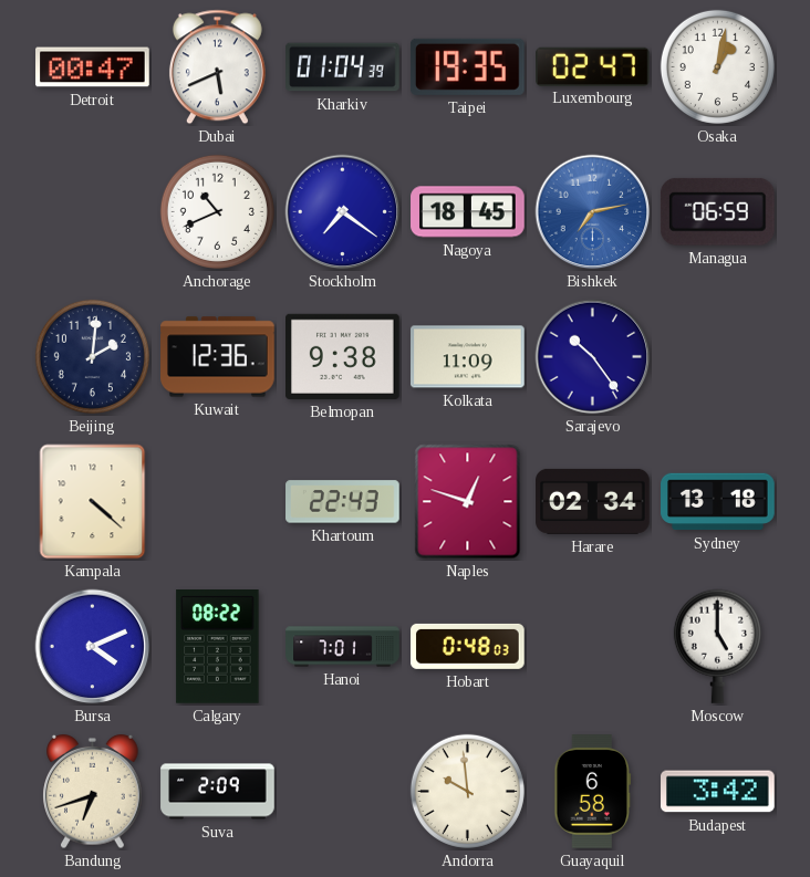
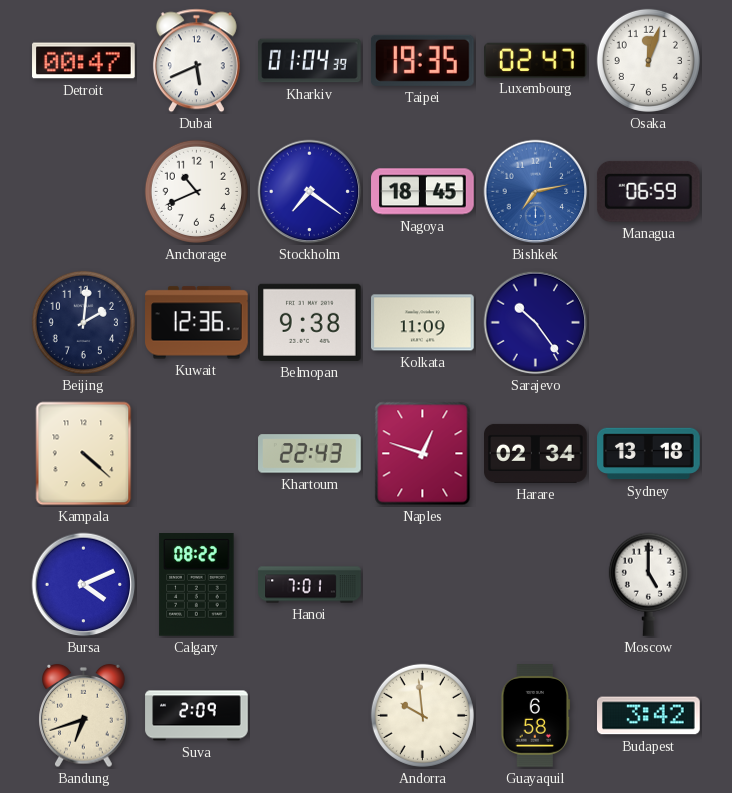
Osaka: 1:02 -> 12:03
Hobart: 0:48 -> none
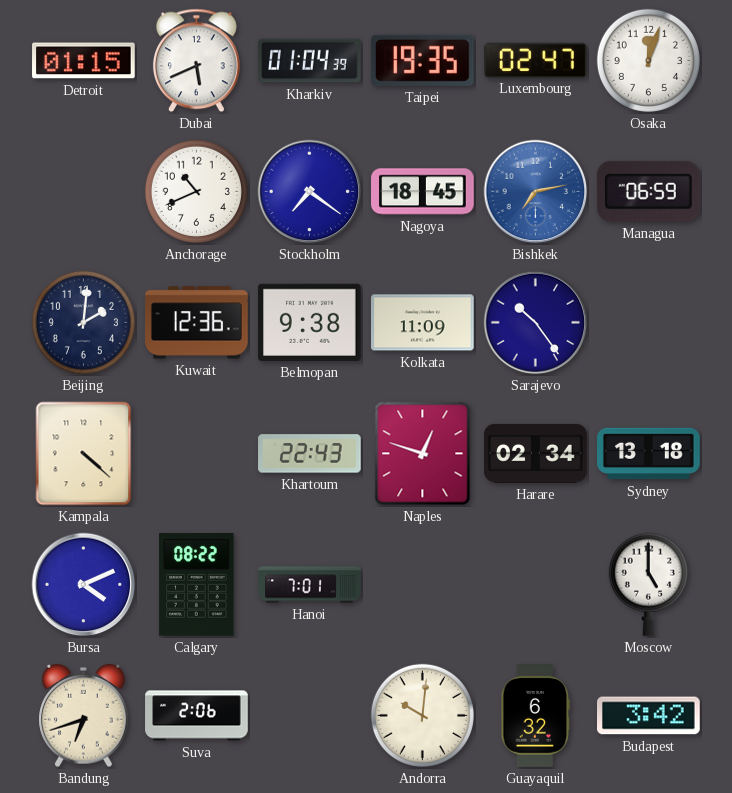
Detroit: 00:47 -> 01:15
Suva: 2:09 -> 2:06
Andorra: 9:59 -> 10:01
Guayaquil: 6:58 -> 6:32
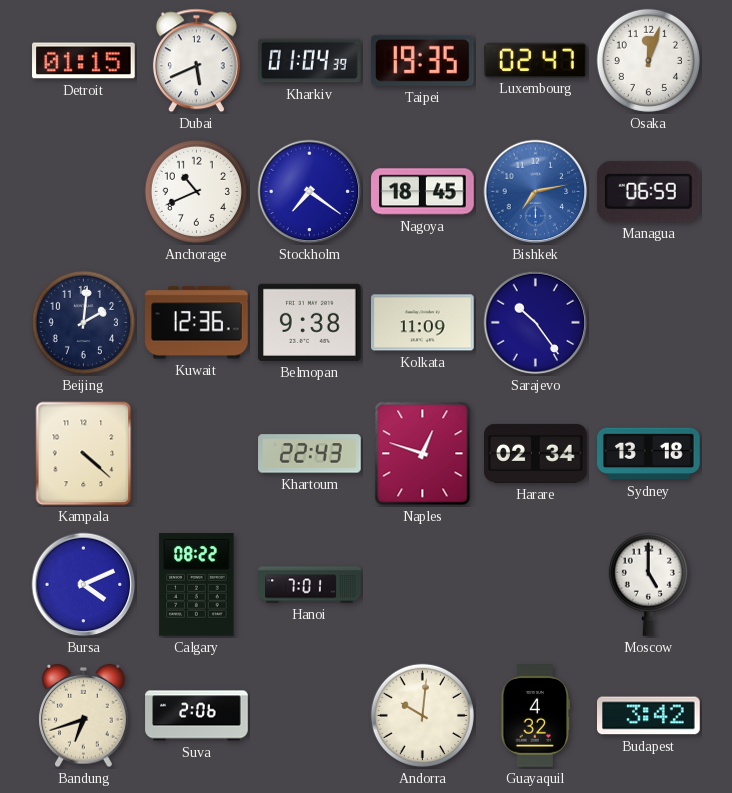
Guayaquil: 6:32 -> 4:32
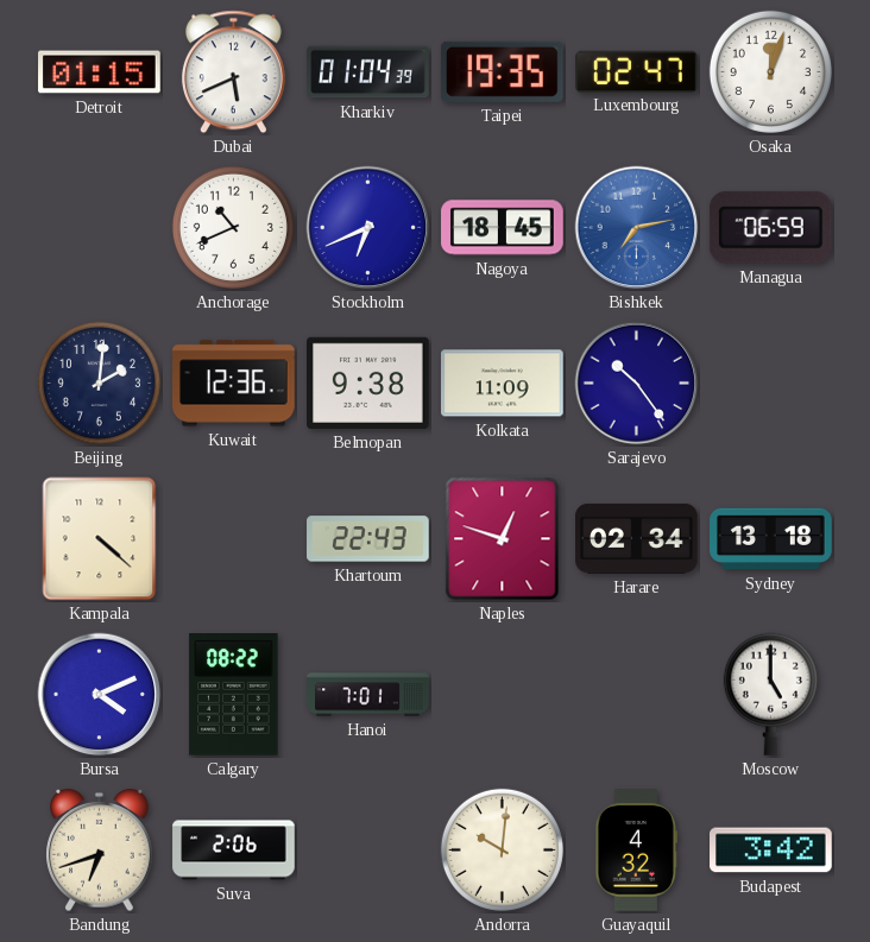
Stockholm: 7:21 -> 6:41
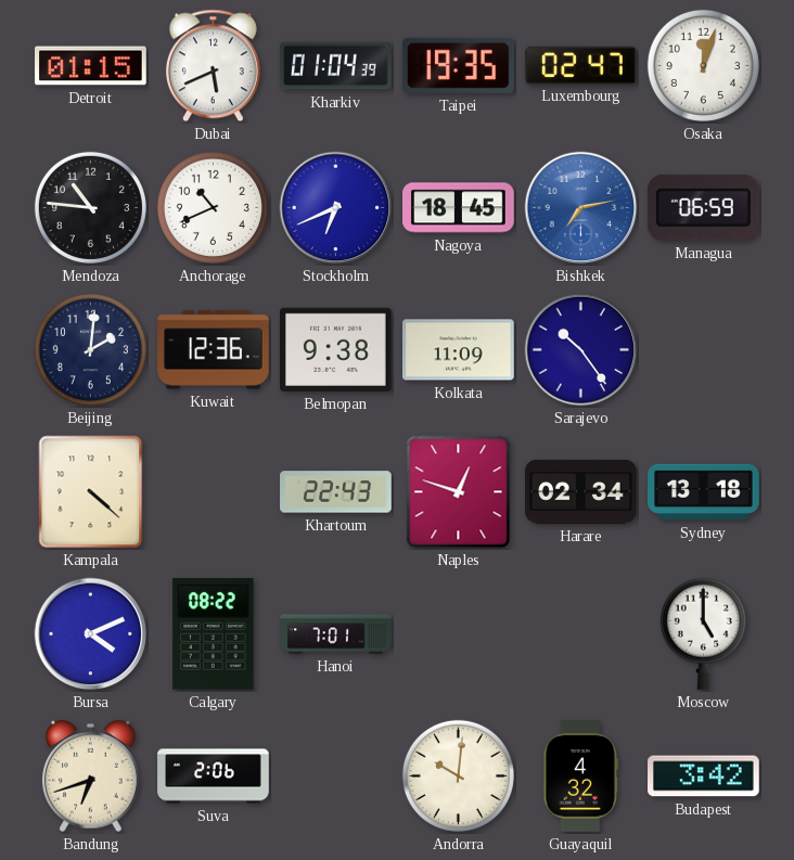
Mendoza: none -> 10:46
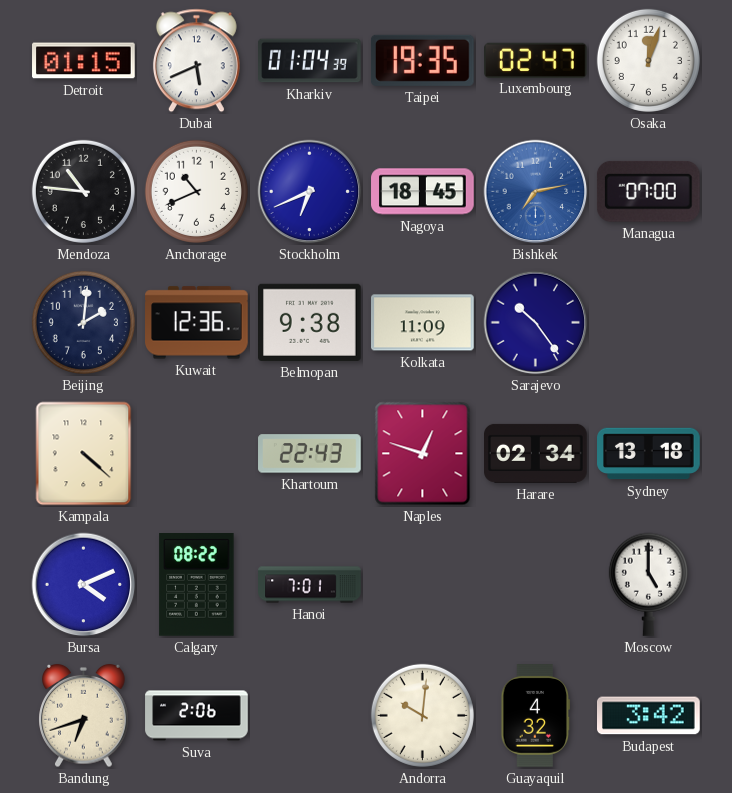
Managua: 06:59 -> 07:00
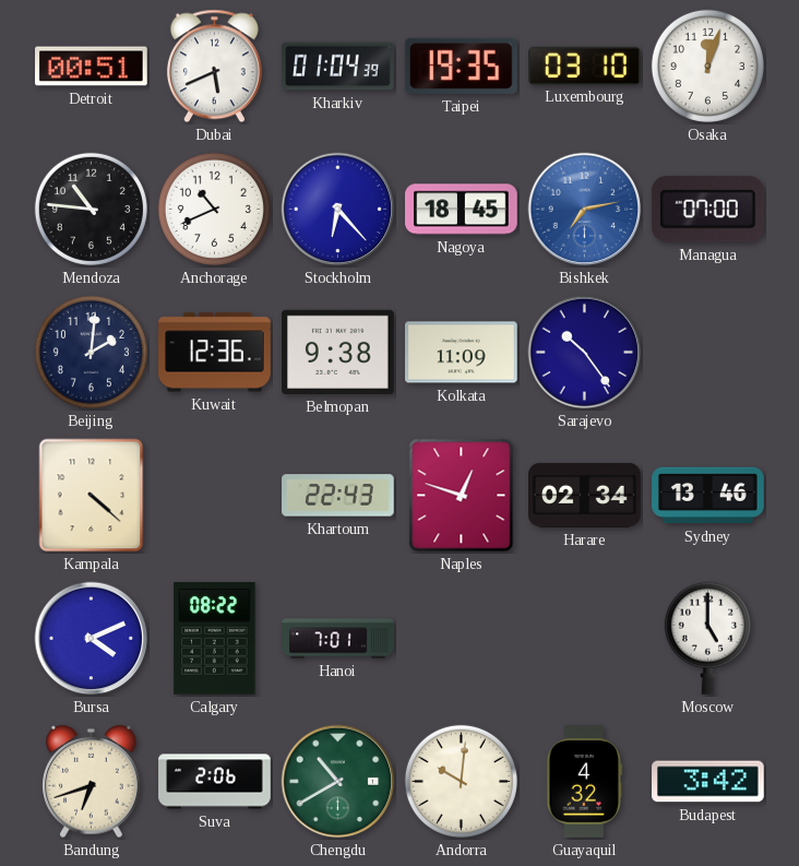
Detroit: 01:15 -> 00:51
Luxembourg: 02:47 -> 03:10
Stockholm: 6:41 -> 6:23
Sydney: 13:18 -> 13:46
Chengdu: none -> 10:40
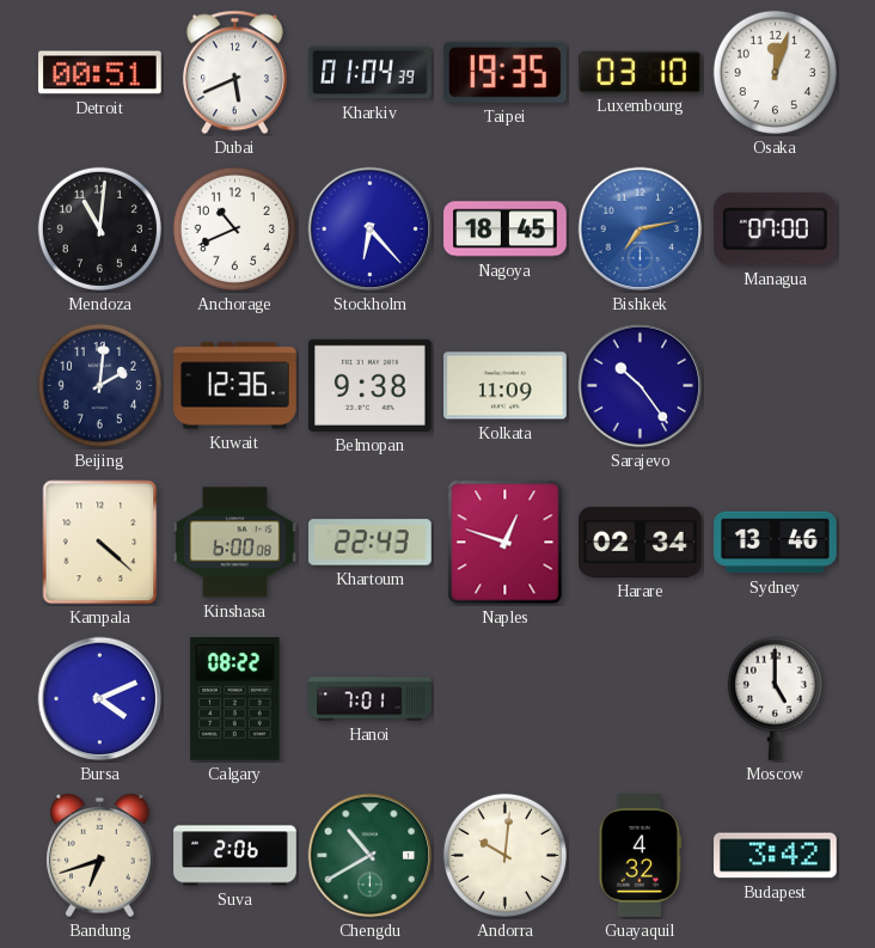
Mendoza: 10:46 -> 11:01
Kinshasa: none -> 6:00
